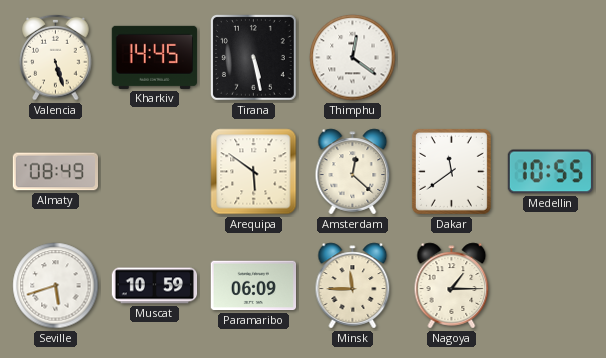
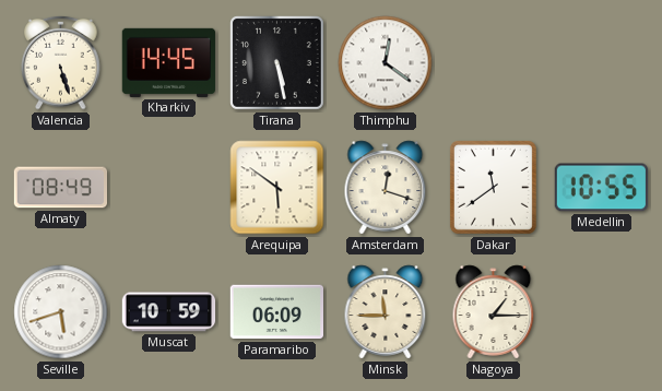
Amsterdam: 12:22 -> 12:18
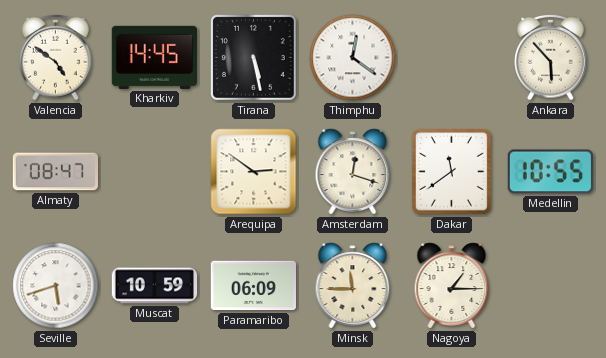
Valencia: 5:27 -> 4:51
Ankara: none -> 5:53
Almaty: 08:49 -> 08:47
Arequipa: 5:51 -> 2:51
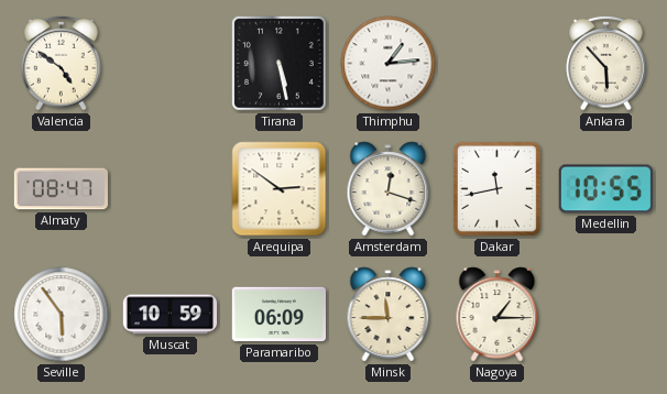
Kharkiv: 14:45 -> none
Thimphu: 12:21 -> 1:14
Dakar: 11:39 -> 11:43
Seville: 5:42 -> 5:54
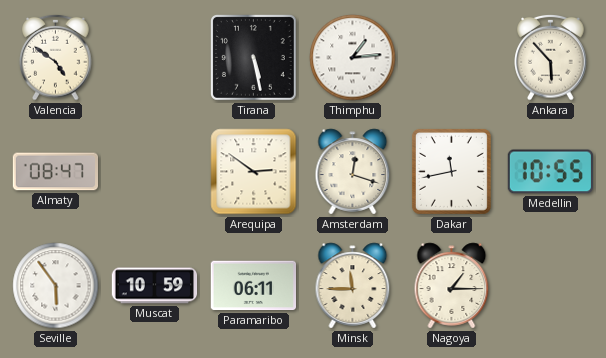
Paramaribo: 06:09 -> 06:11
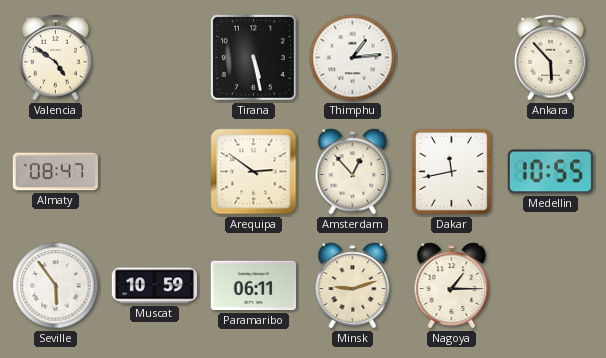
Amsterdam: 12:18 -> 12:53
Minsk: 11:45 -> 9:12
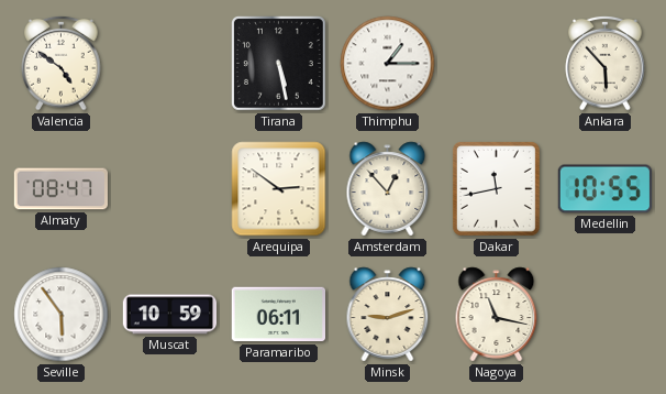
Thimphu: 1:14 -> 1:15
Nagoya: 1:15 -> 11:17
